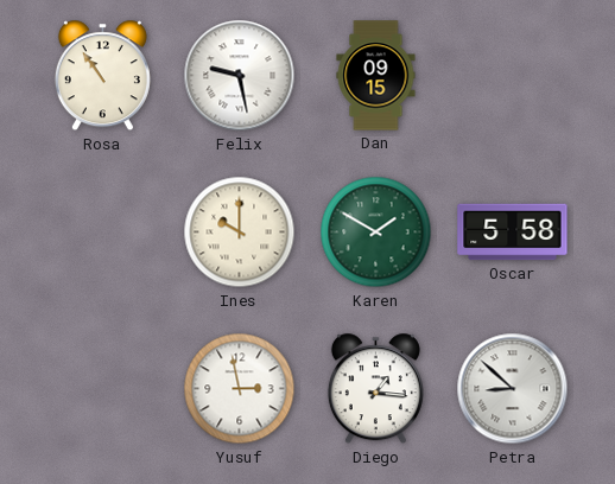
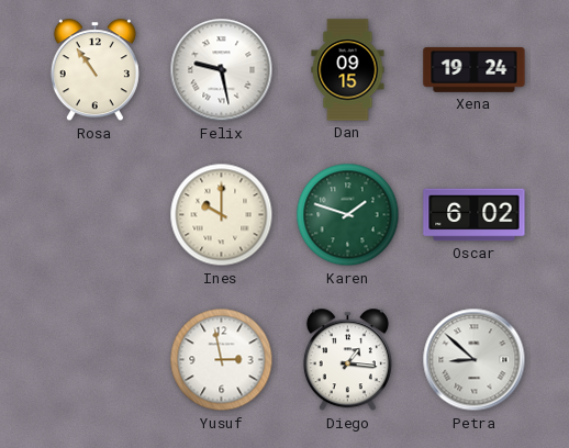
Xena: none -> 19:24
Karen: 1:50 -> 1:48
Oscar: 5:58 -> 6:02
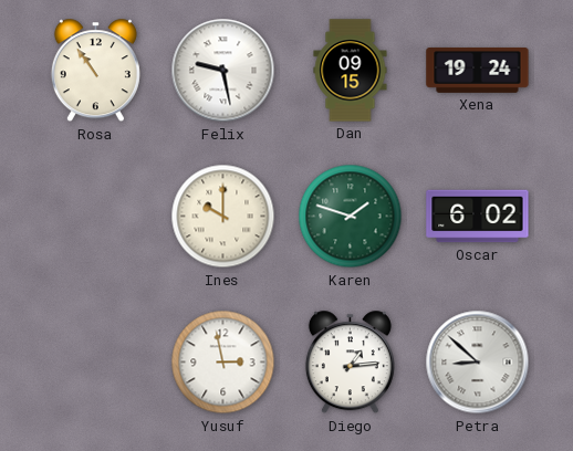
Diego: 1:16 -> 1:14
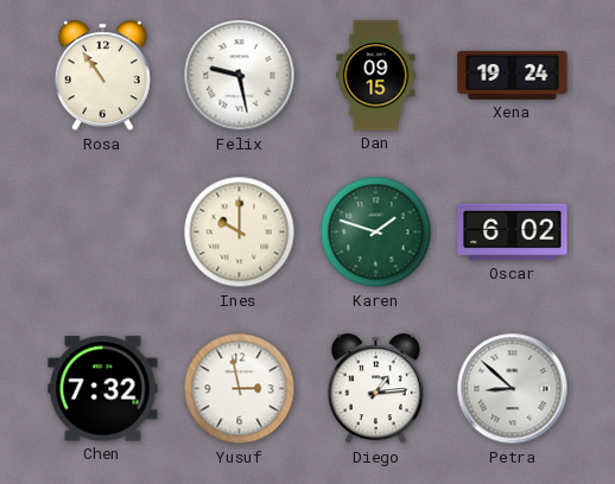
Chen: none -> 7:32
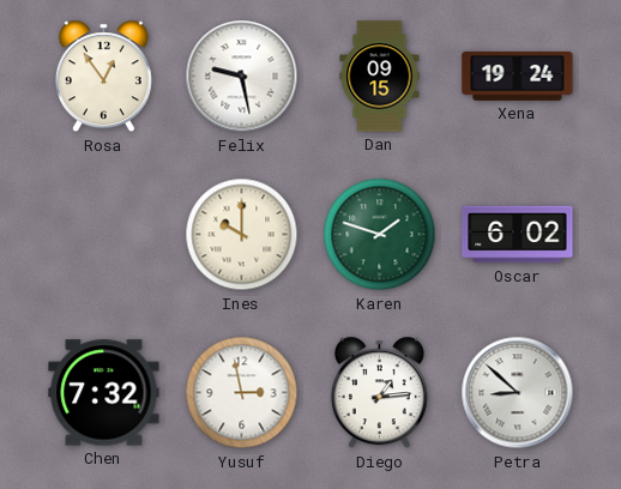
Rosa: 10:54 -> 12:54
